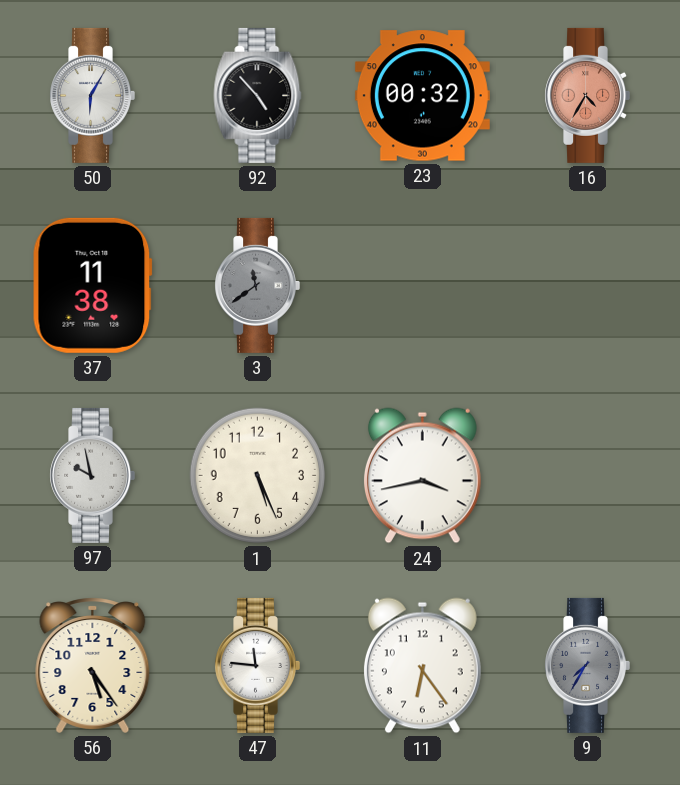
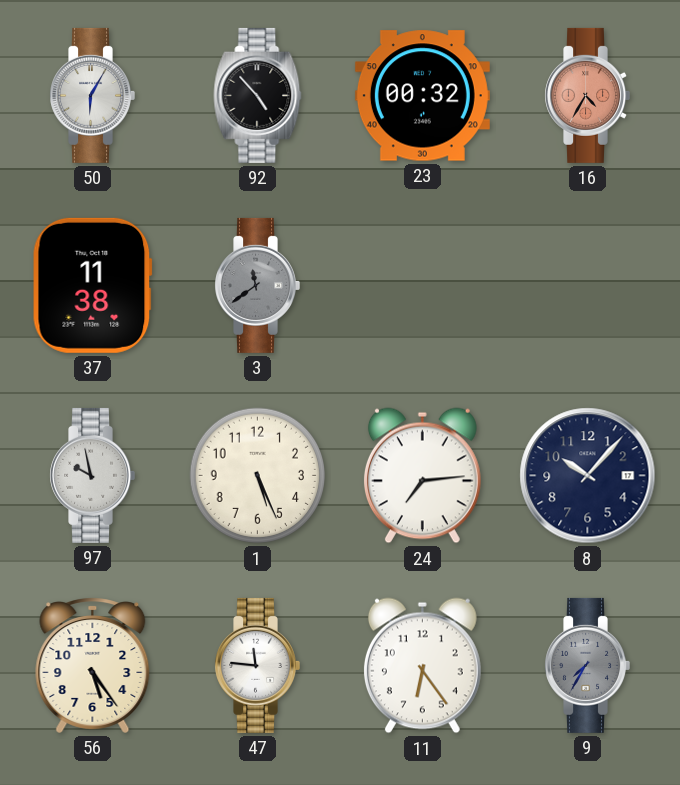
24: 3:43 -> 7:14
8: none -> 10:07
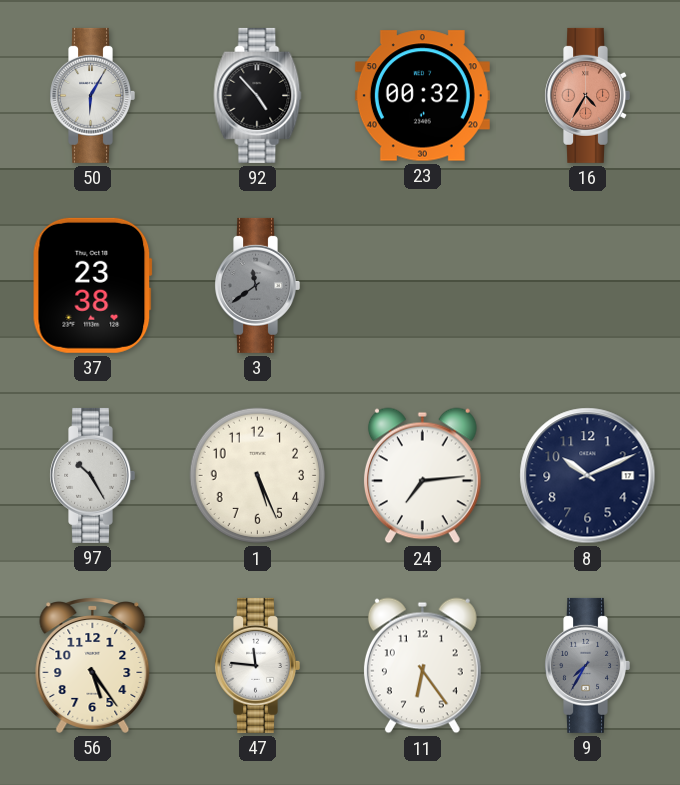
37: 11:38 -> 23:38
97: 9:58 -> 10:25
8: 10:07 -> 10:11
